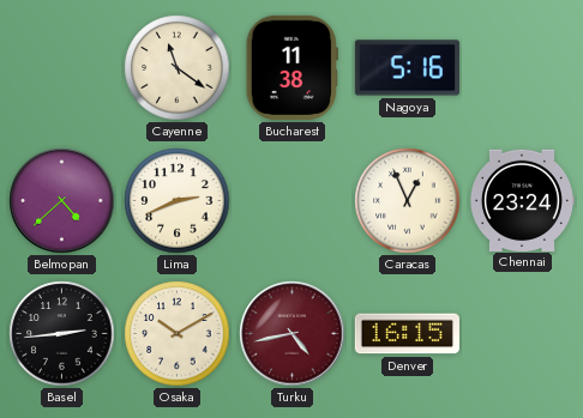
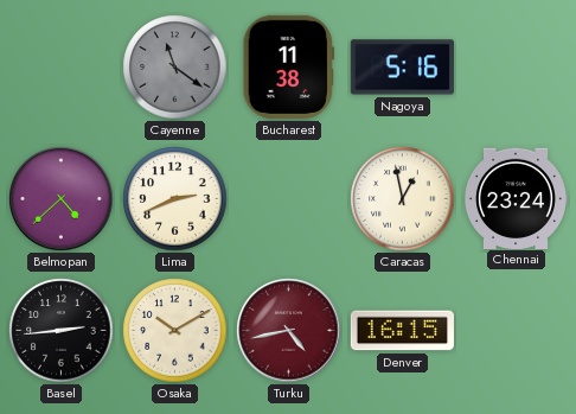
Cayenne dial: cream -> grey
Caracas: 12:56 -> 12:58
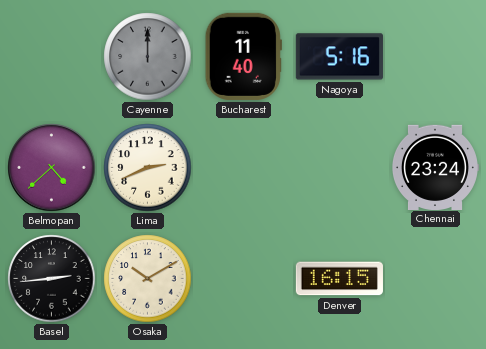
Cayenne: 11:21 -> 12:00
Bucharest: 11:38 -> 11:40
Caracas: 12:58 -> none
Turku: 4:43 -> none
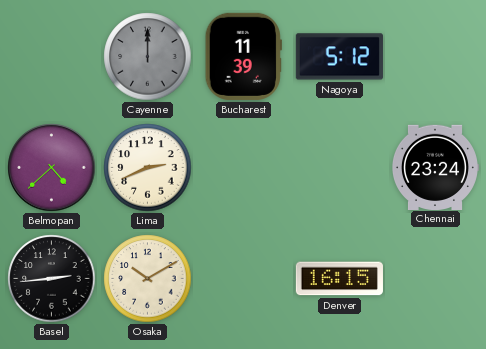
Bucharest: 11:40 -> 11:39
Nagoya: 5:16 -> 5:12
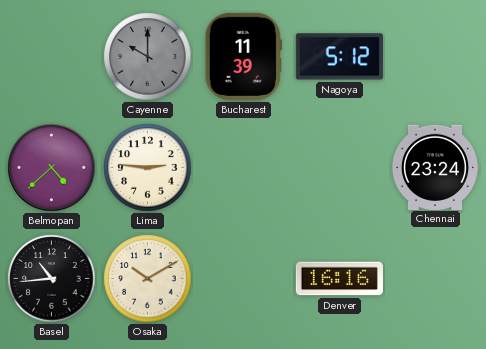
Cayenne: 12:00 -> 10:00
Lima: 2:41 -> 2:46
Basel: 2:44 -> 10:44
Denver: 16:15 -> 16:16
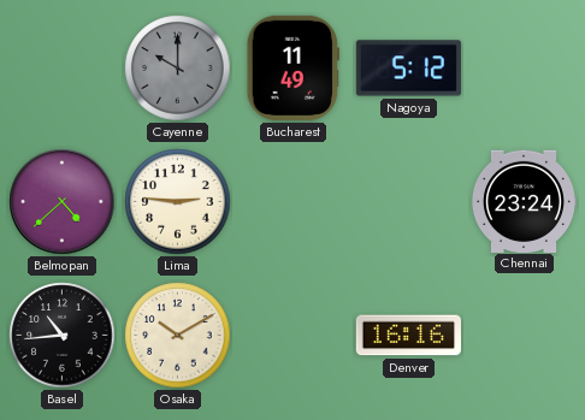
Bucharest: 11:39 -> 11:49
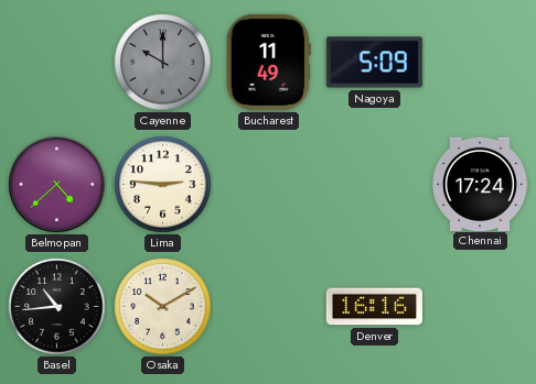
Nagoya: 5:12 -> 5:09
Chennai: 23:24 -> 17:24
